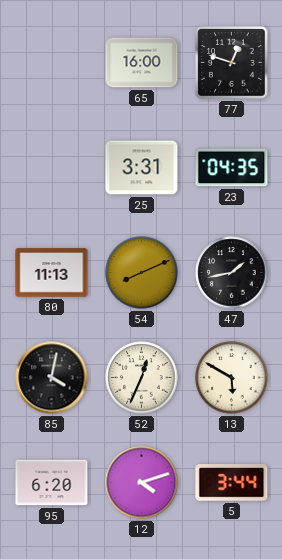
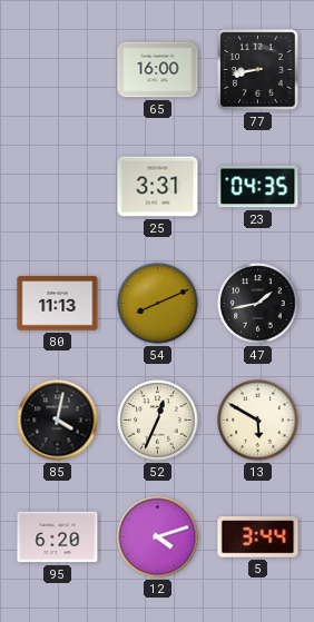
77: 12:48 -> 8:43
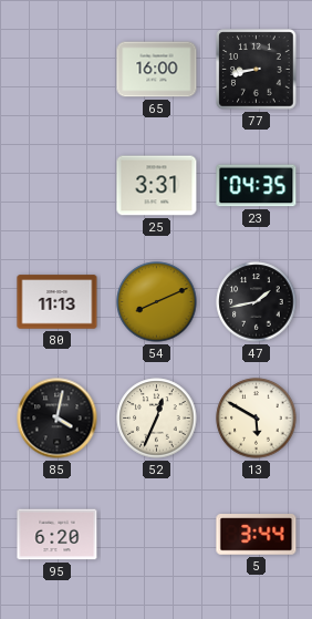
12: 4:12 -> none
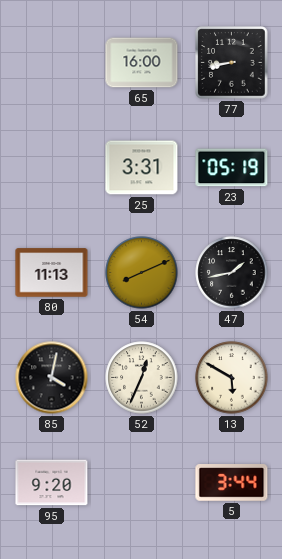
23: 04:35 -> 05:19
95: 6:20 -> 9:20
